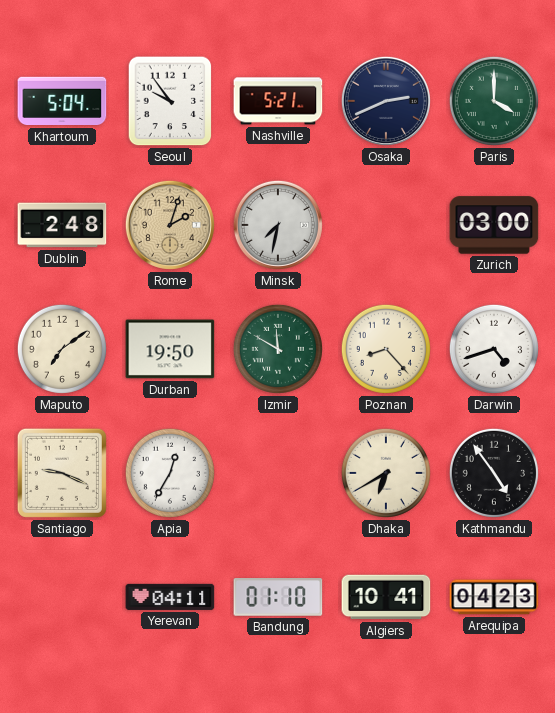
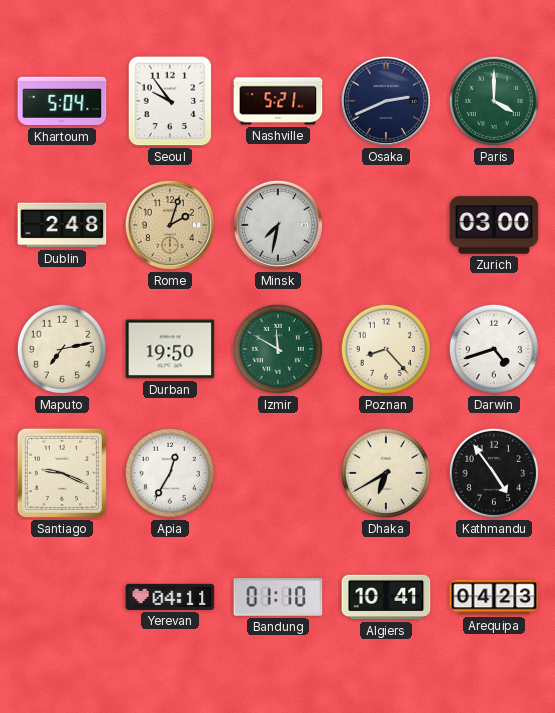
Maputo: 7:09 -> 7:13
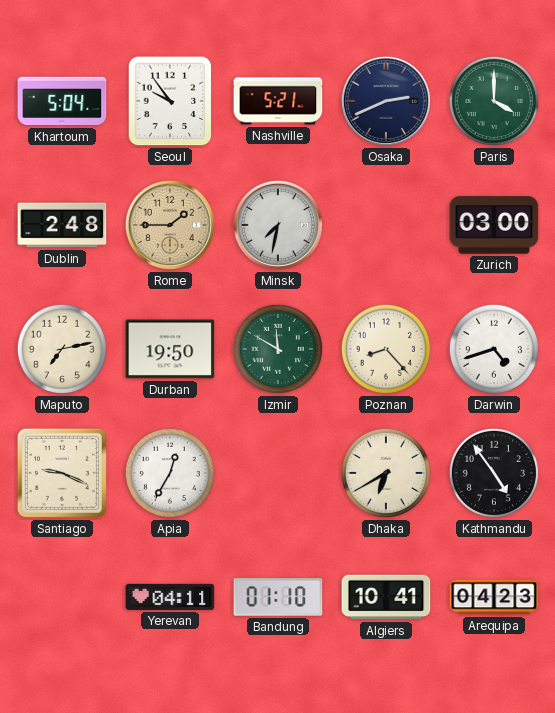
Rome: 2:03 -> 1:45
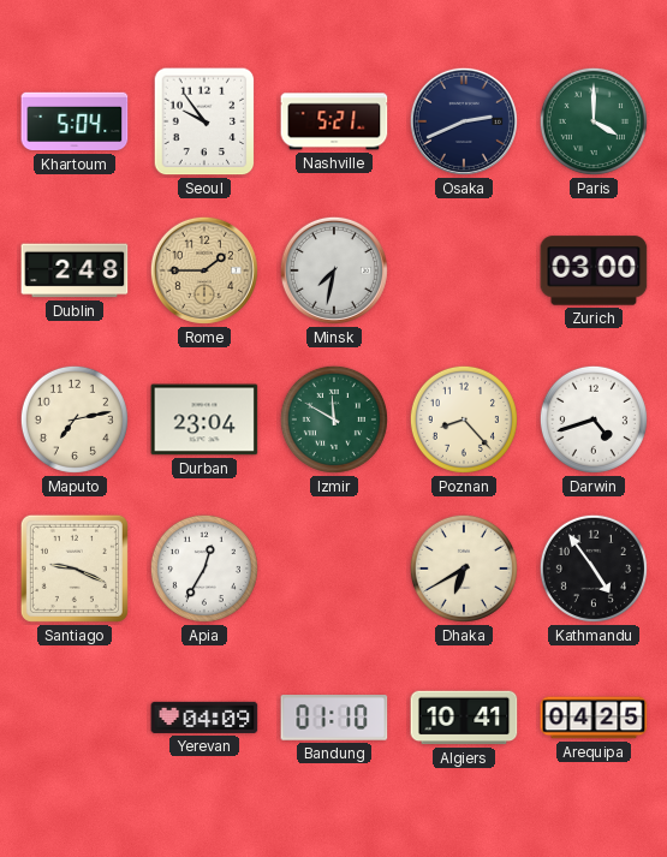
Durban: 19:50 -> 23:04
Yerevan: 04:11 -> 04:09
Arequipa: 04:23 -> 04:25
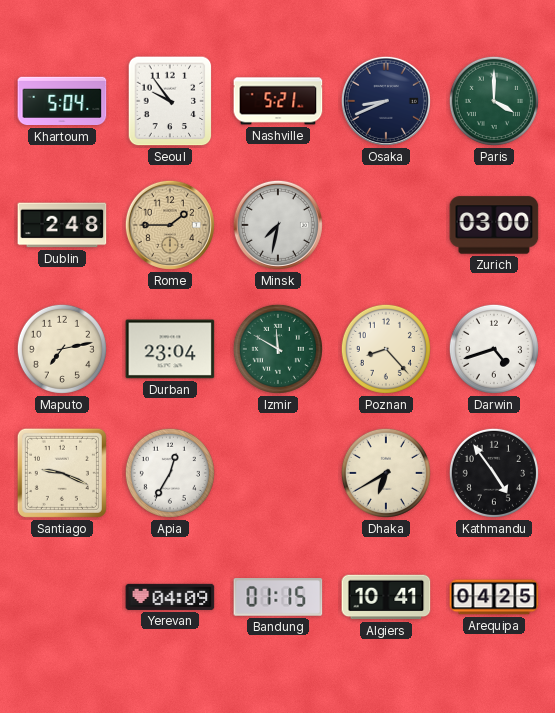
Osaka: 2:41 -> 8:41
Bandung: 01:10 -> 01:15
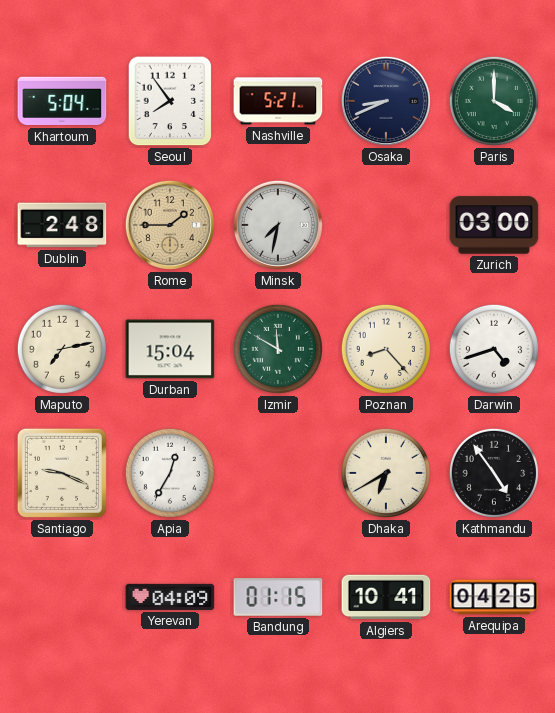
Seoul: 9:54 -> 7:54
Durban: 23:04 -> 15:04
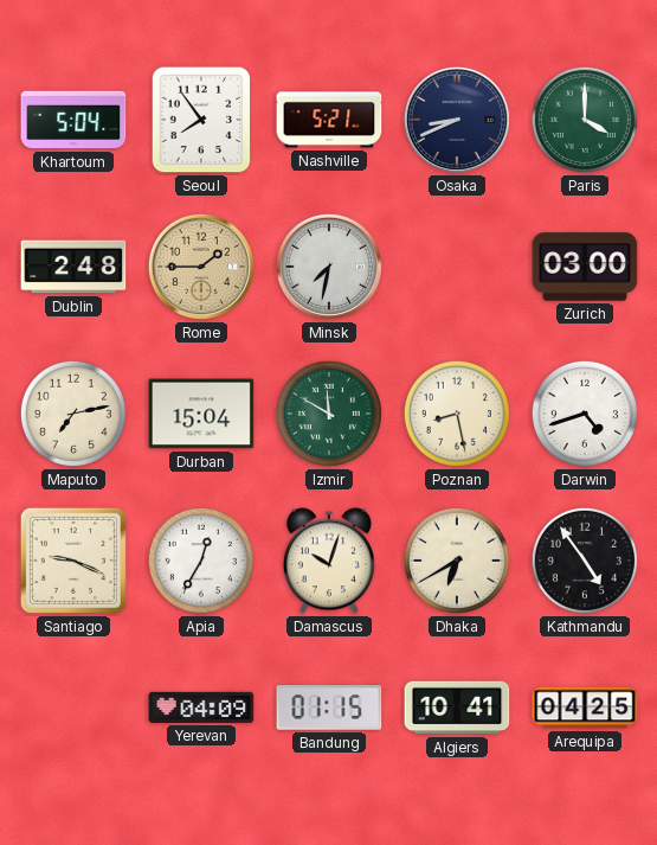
Poznan: 8:23 -> 8:28
Damascus: none -> 10:03
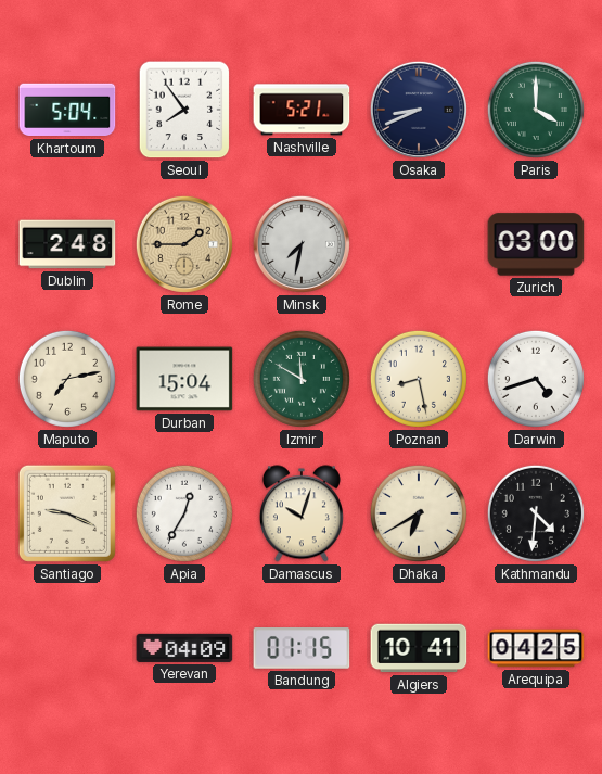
Kathmandu: 4:54 -> 4:31
